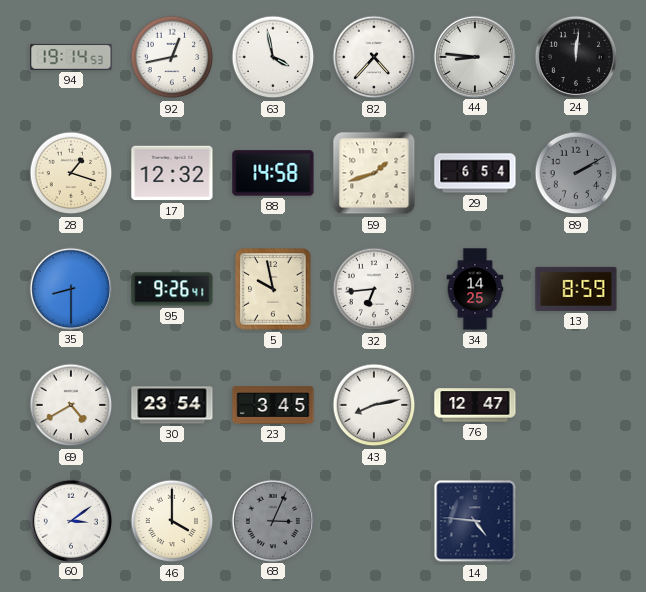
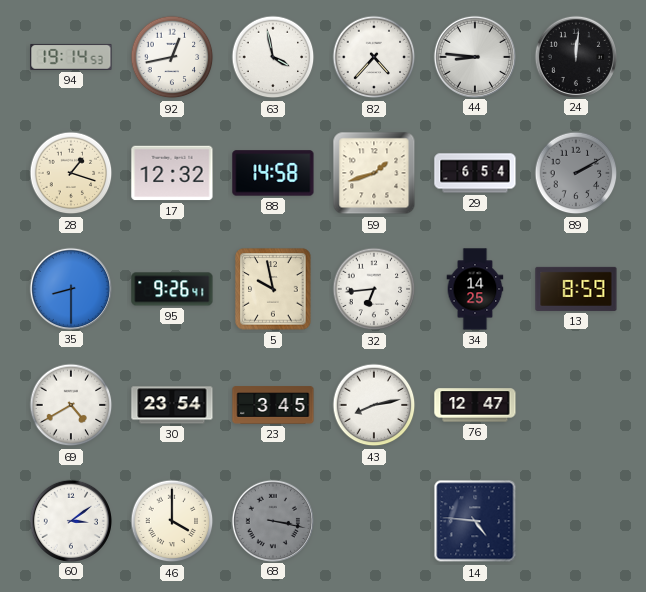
68: 3:04 -> 3:17
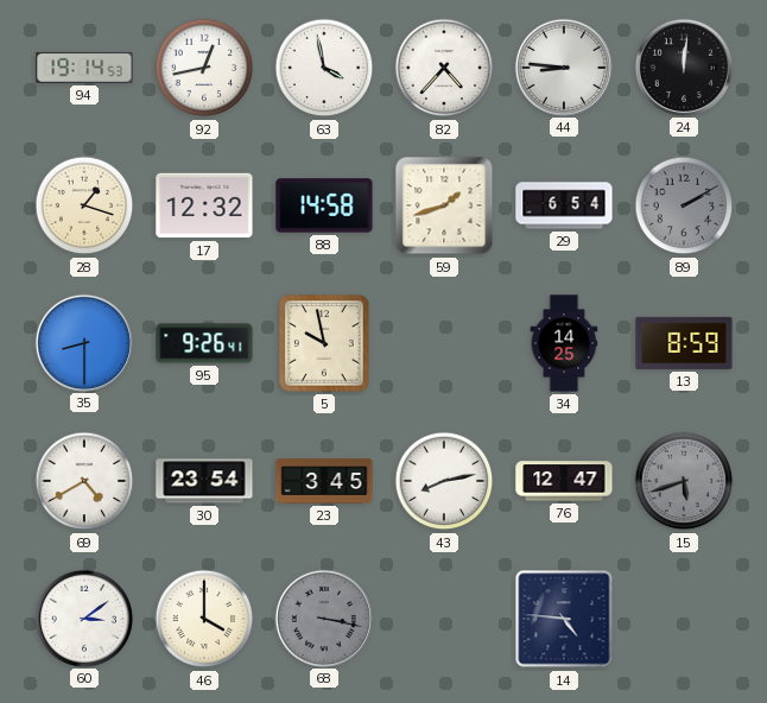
32: 6:44 -> none
15: none -> 5:42
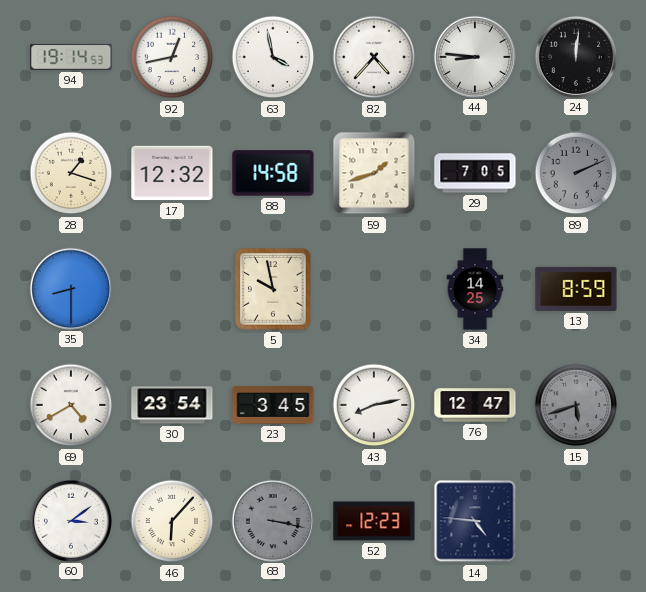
29: 6:54 -> 7:05
89: 2:10 -> 2:11
95: 9:26 -> none
46: 4:00 -> 6:07
52: none -> 12:23
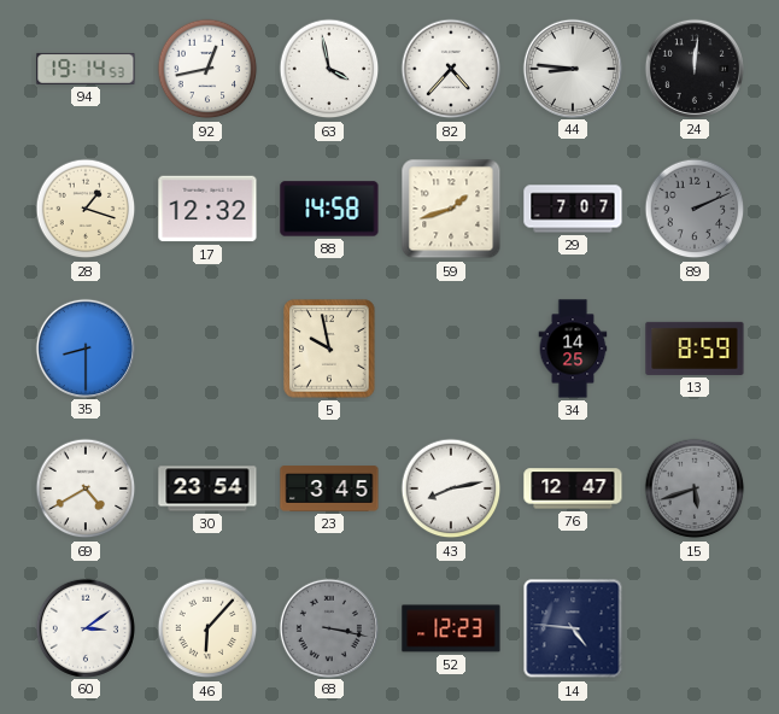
29: 7:05 -> 7:07
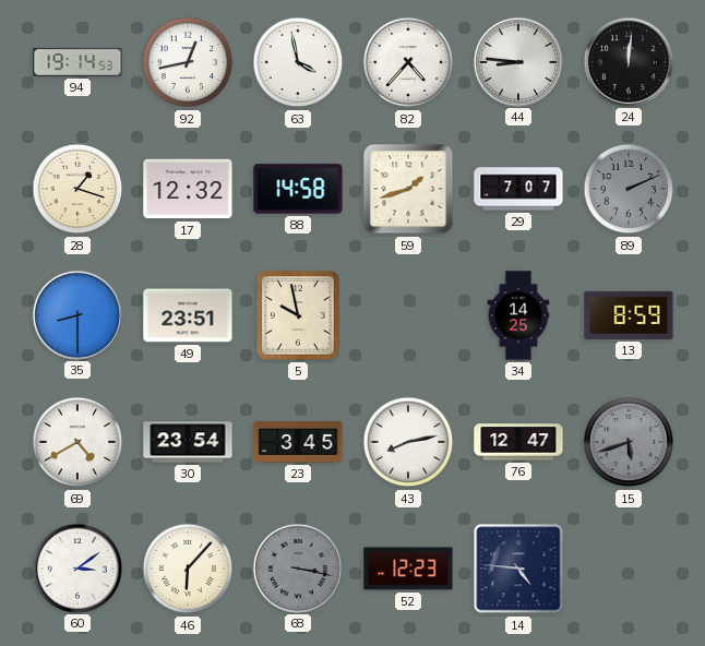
49: none -> 23:51
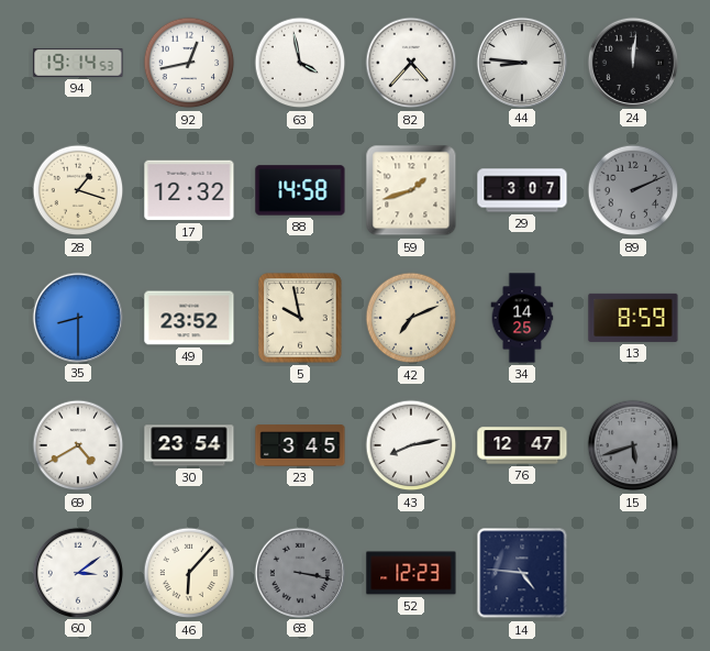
29: 7:07 -> 3:07
49: 23:51 -> 23:52
42: none -> 7:11
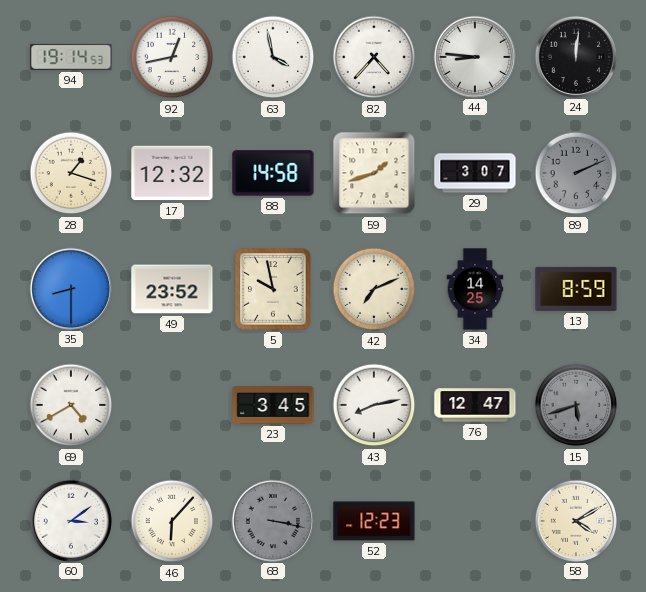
30: 23:54 -> none
14: 4:46 -> none
58: none -> 4:10
